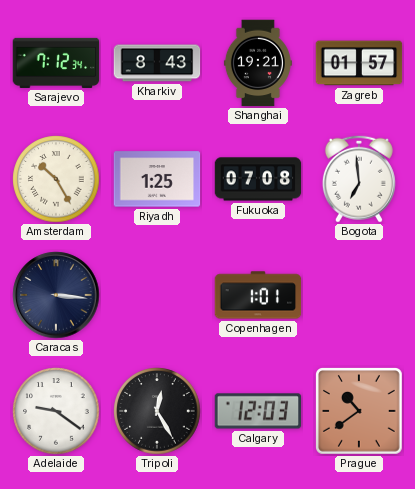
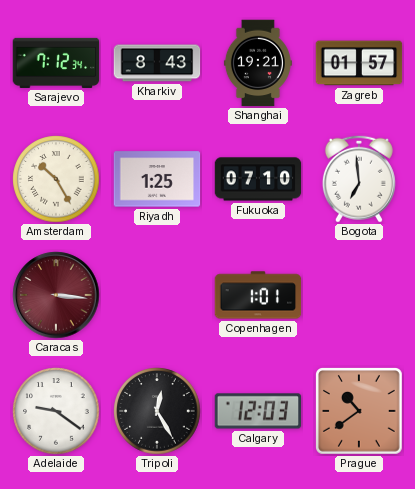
Fukuoka: 07:08 -> 07:10
Caracas dial: navy -> burgundy
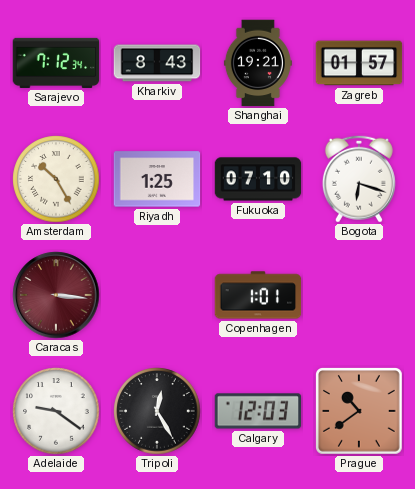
Bogota: 6:59 -> 6:18
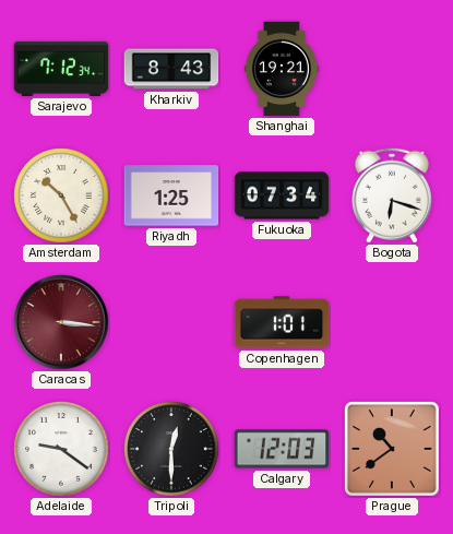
Zagreb: 01:57 -> none
Fukuoka: 07:10 -> 07:34
Tripoli: 12:25 -> 12:30
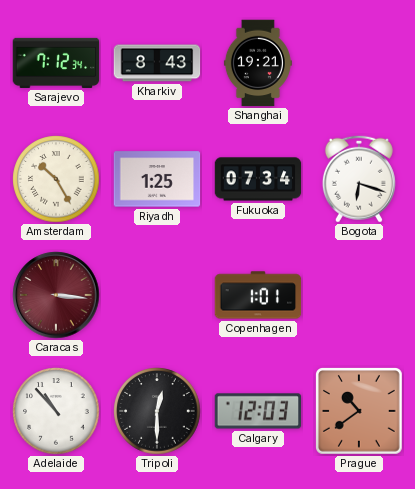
Adelaide: 9:21 -> 10:53
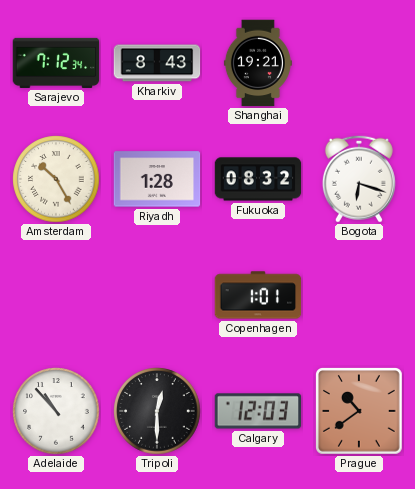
Riyadh: 1:25 -> 1:28
Fukuoka: 07:34 -> 08:32
Caracas: 3:16 -> none
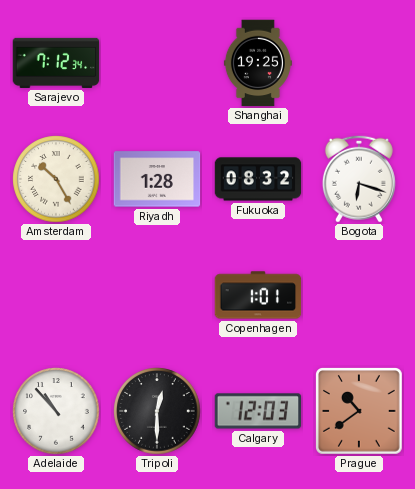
Kharkiv: 8:43 -> none
Shanghai: 19:21 -> 19:25
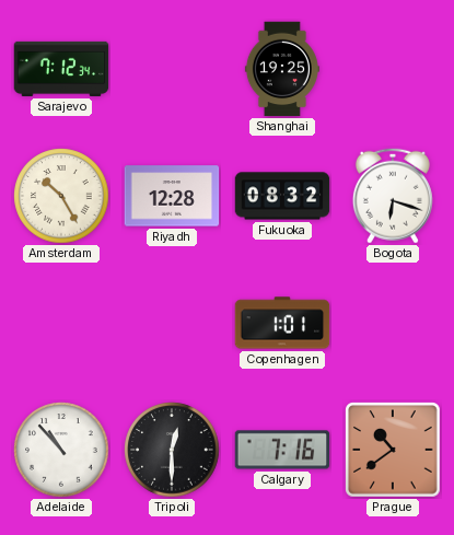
Riyadh: 1:28 -> 12:28
Calgary: 12:03 -> 7:16
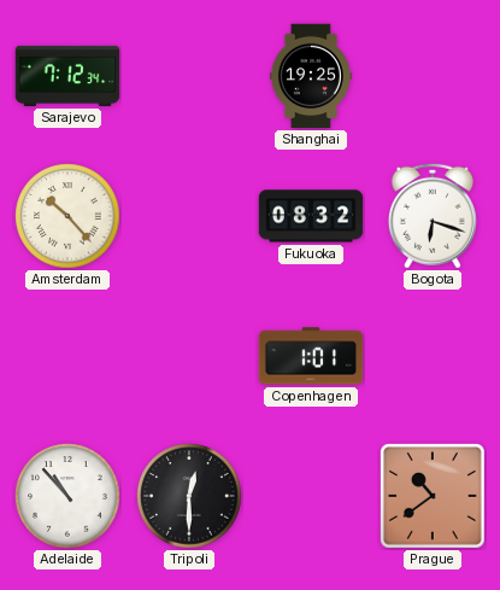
Amsterdam: 10:25 -> 10:23
Riyadh: 12:28 -> none
Calgary: 7:16 -> none
